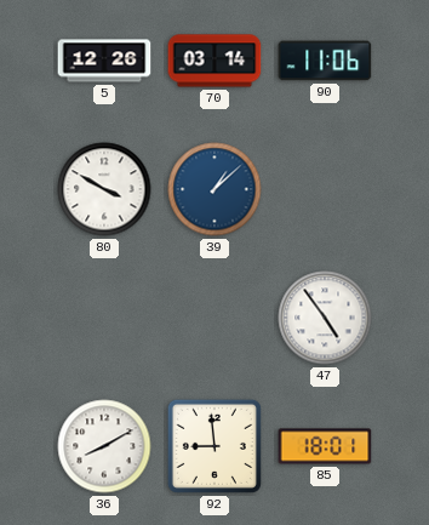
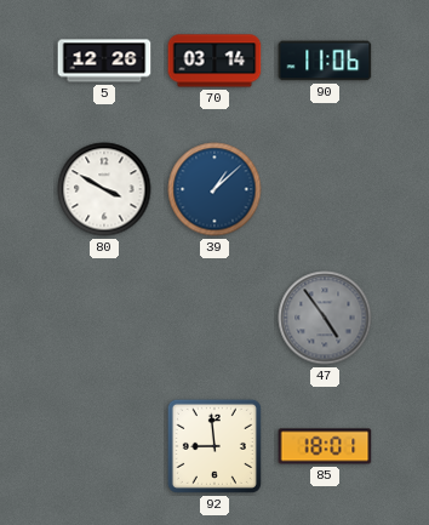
47 dial: white -> grey
36: 8:10 -> none
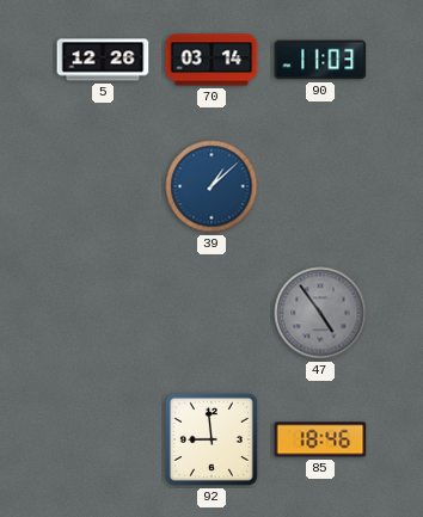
90: 11:06 -> 11:03
80: 3:50 -> none
85: 18:01 -> 18:46
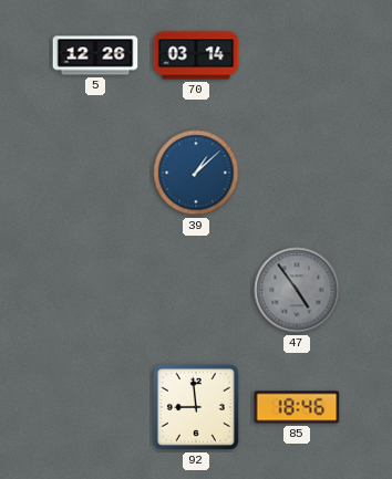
90: 11:03 -> none
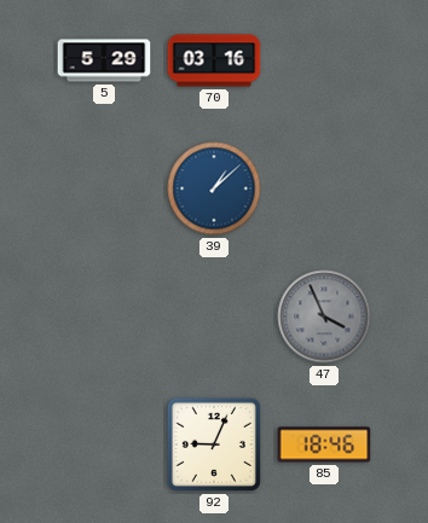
5: 12:26 -> 5:29
70: 03:14 -> 03:16
47: 4:54 -> 3:56
92: 8:59 -> 9:04
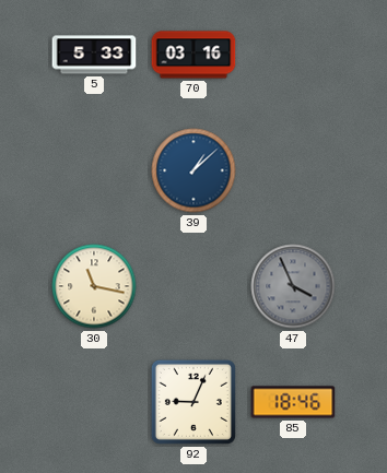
5: 5:29 -> 5:33
30: none -> 11:17
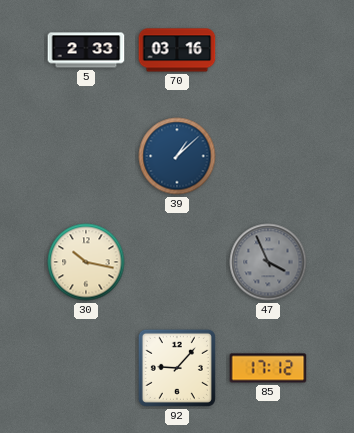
5: 5:33 -> 2:33
30: 11:17 -> 10:17
92: 9:04 -> 9:07
85: 18:46 -> 17:12
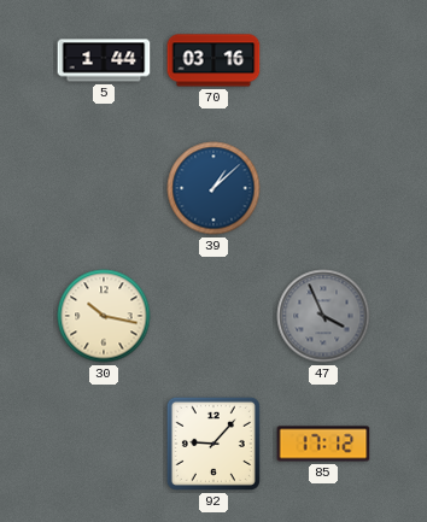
5: 2:33 -> 1:44
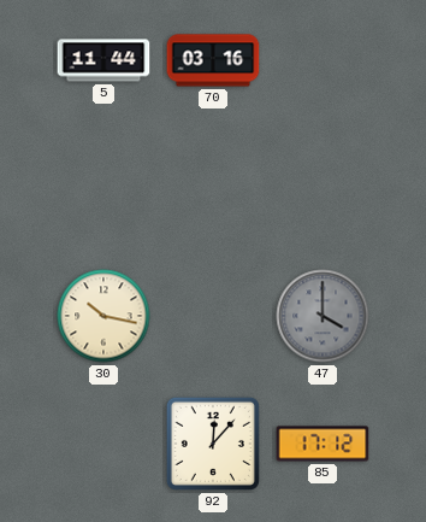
5: 1:44 -> 11:44
39: 1:08 -> none
47: 3:56 -> 4:00
92: 9:07 -> 12:07
